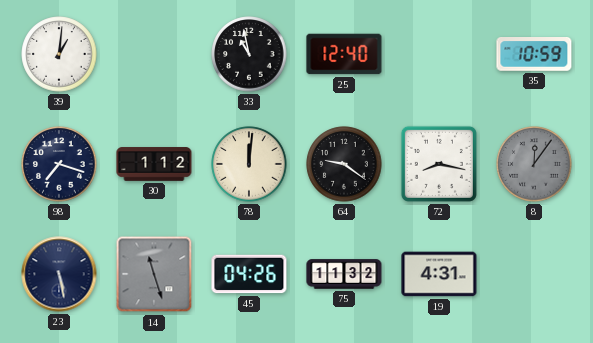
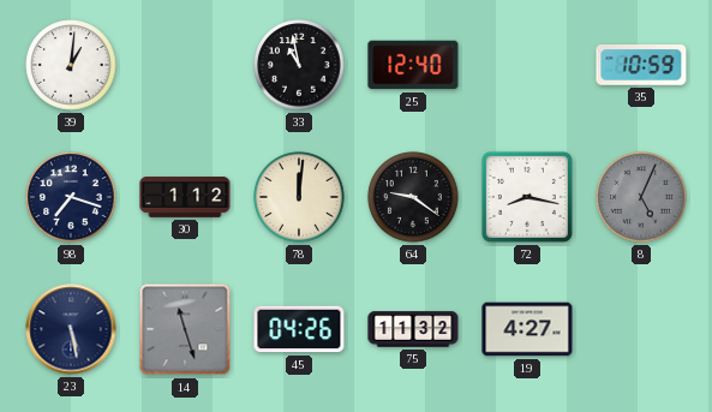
8: 12:06 -> 5:04
19: 4:31 -> 4:27
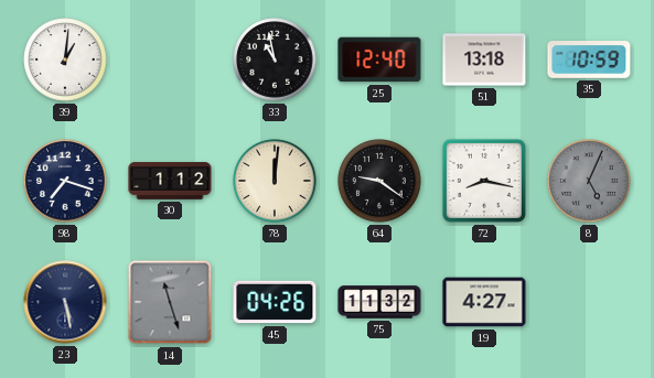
51: none -> 13:18
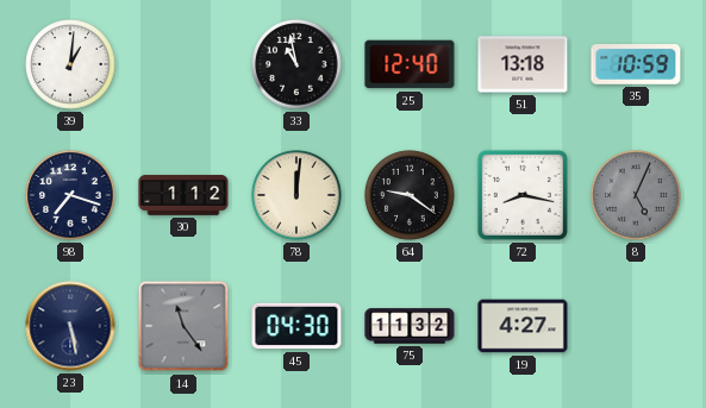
14: 11:27 -> 11:24
45: 04:26 -> 04:30
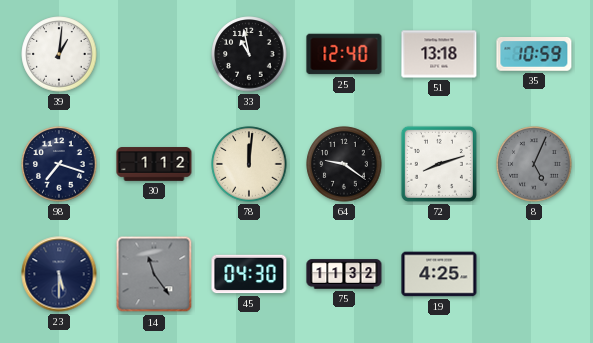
72: 8:17 -> 8:12
23: 5:28 -> 5:30
19: 4:27 -> 4:25
